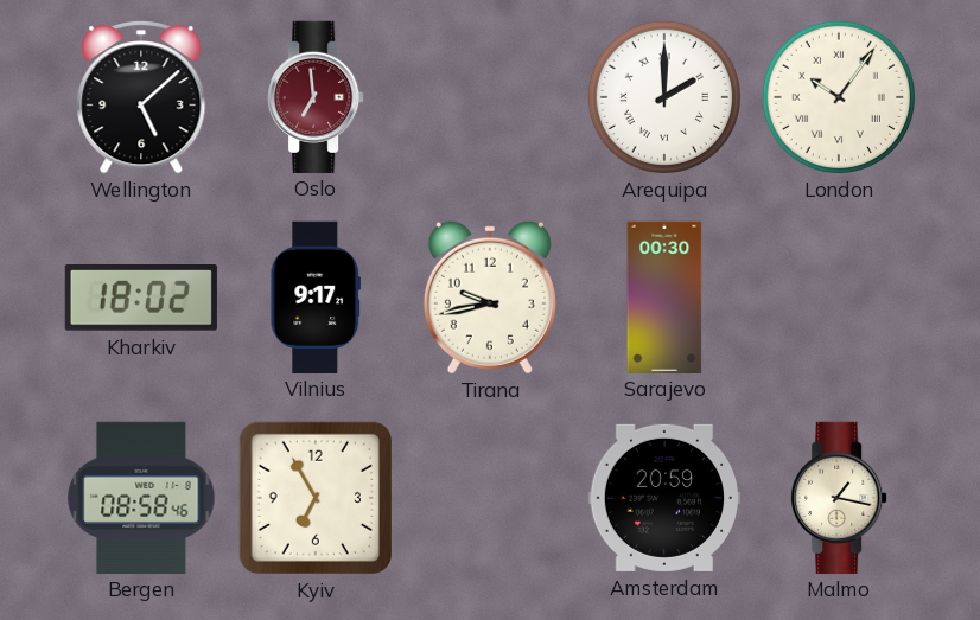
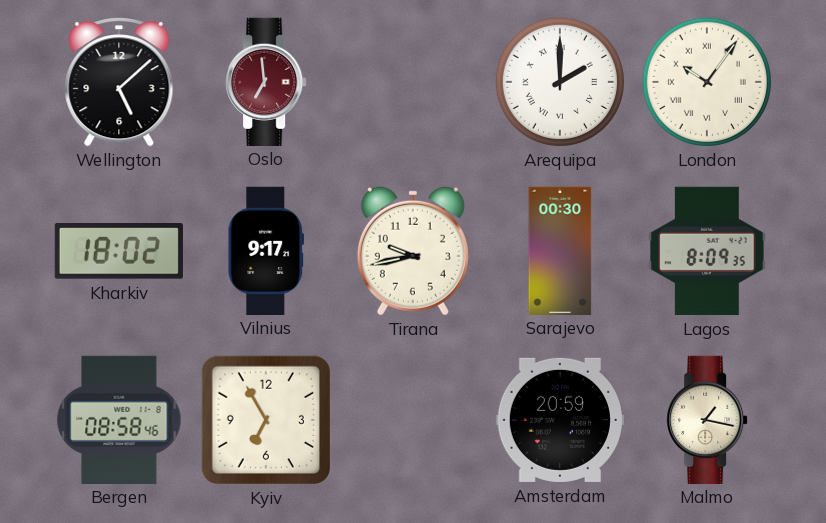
Lagos: none -> 8:09
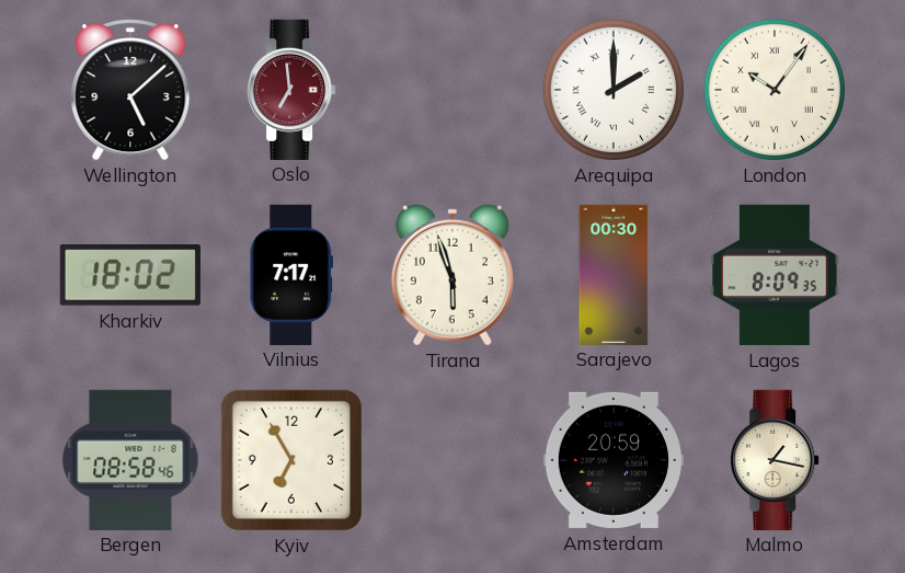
Vilnius: 9:17 -> 7:17
Tirana: 9:43 -> 5:57
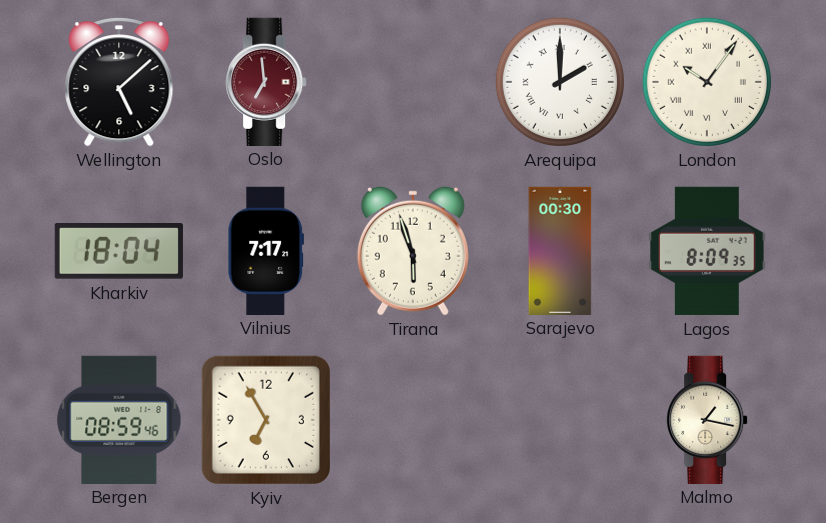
Kharkiv: 18:02 -> 18:04
Bergen: 08:58 -> 08:59
Amsterdam: 20:59 -> none
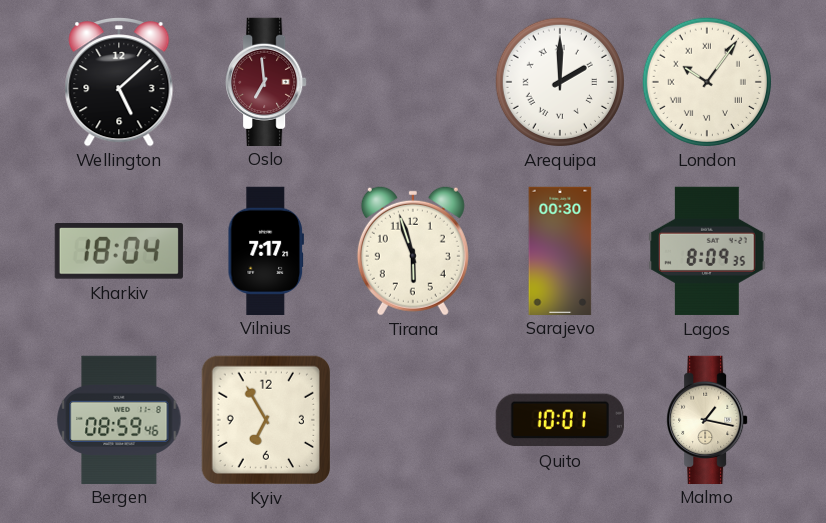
Quito: none -> 10:01
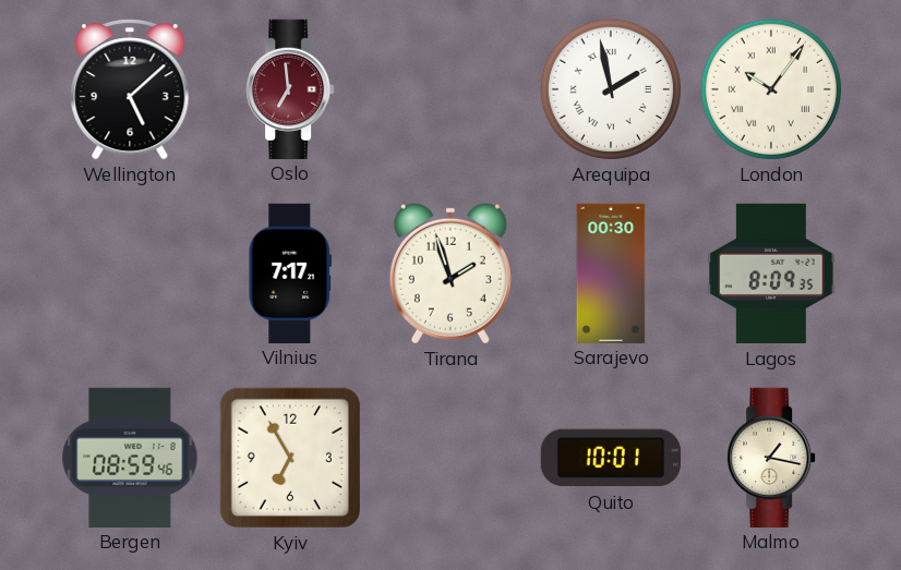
Arequipa: 2:00 -> 1:58
Kharkiv: 18:04 -> none
Tirana: 5:57 -> 1:57
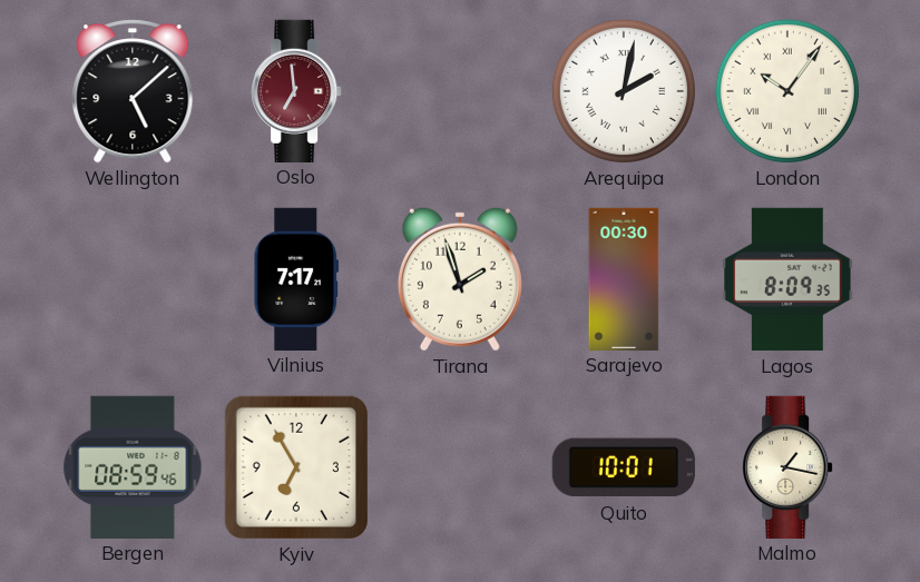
Arequipa: 1:58 -> 2:02
